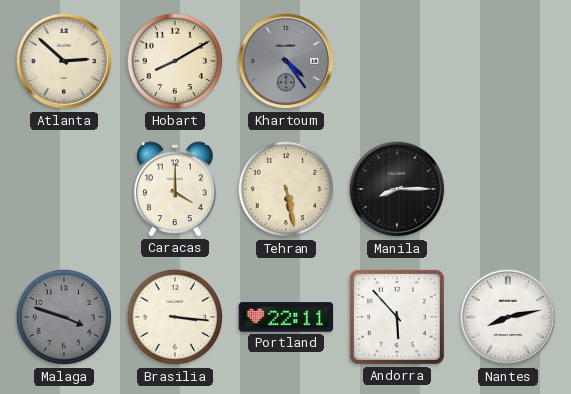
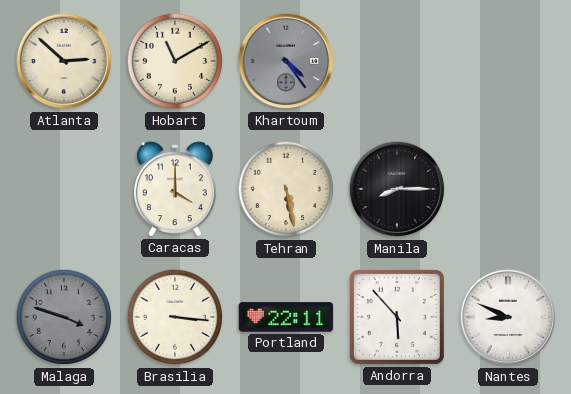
Hobart: 8:10 -> 11:10
Nantes: 8:13 -> 8:49
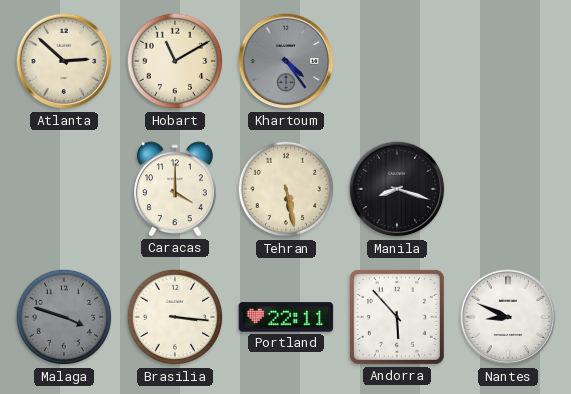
Manila: 8:15 -> 8:18
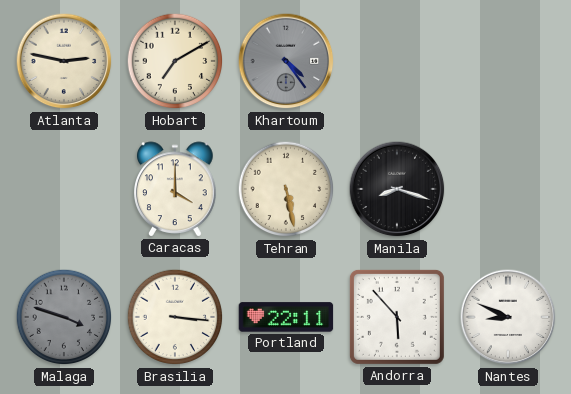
Atlanta: 2:52 -> 2:47
Hobart: 11:10 -> 7:10
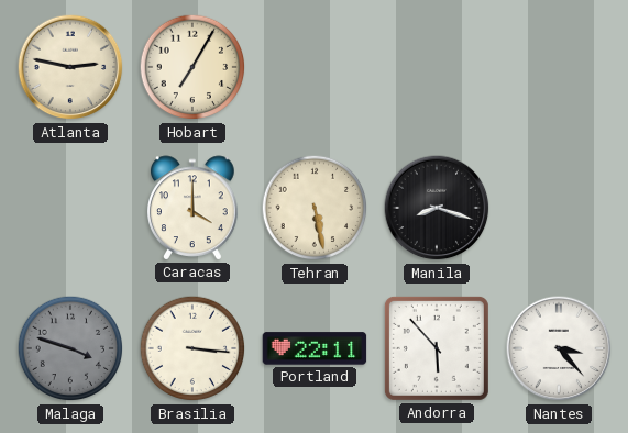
Hobart: 7:10 -> 7:05
Khartoum: 4:24 -> none
Nantes: 8:49 -> 3:23
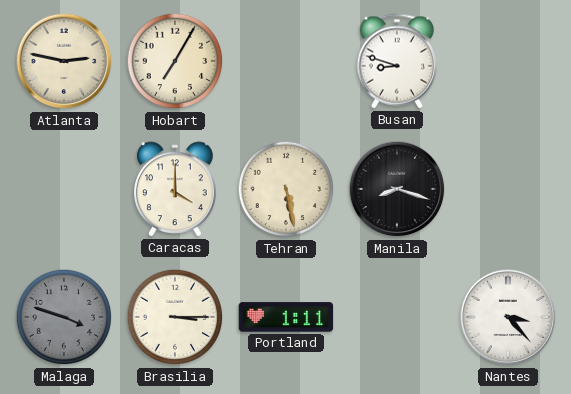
Busan: none -> 8:48
Brasilia: 3:16 -> 3:15
Portland: 22:11 -> 1:11
Andorra: 5:53 -> none
